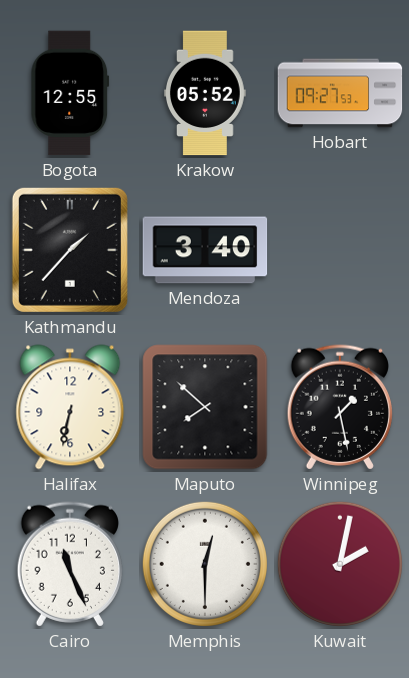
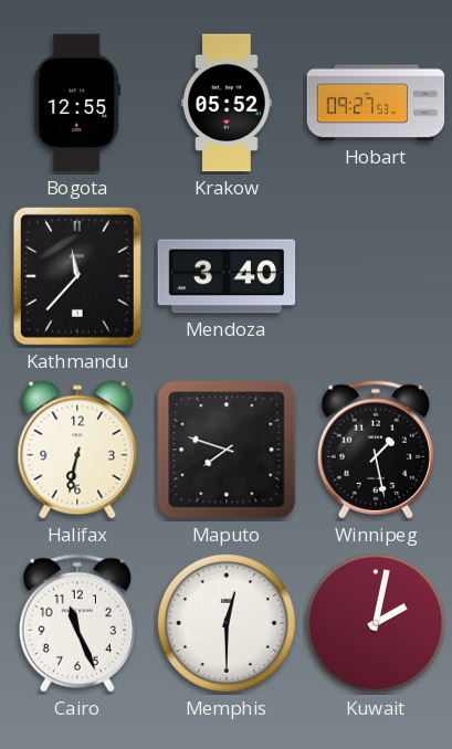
Kathmandu: 1:37 -> 11:37
Maputo: 7:52 -> 7:48
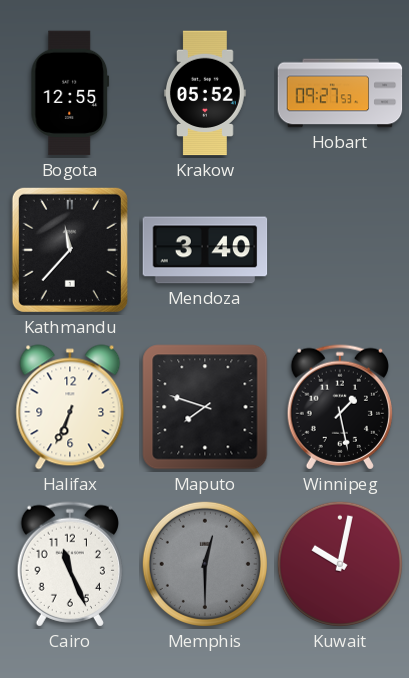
Halifax: 6:32 -> 6:34
Memphis dial: white -> grey
Kuwait: 2:02 -> 10:02
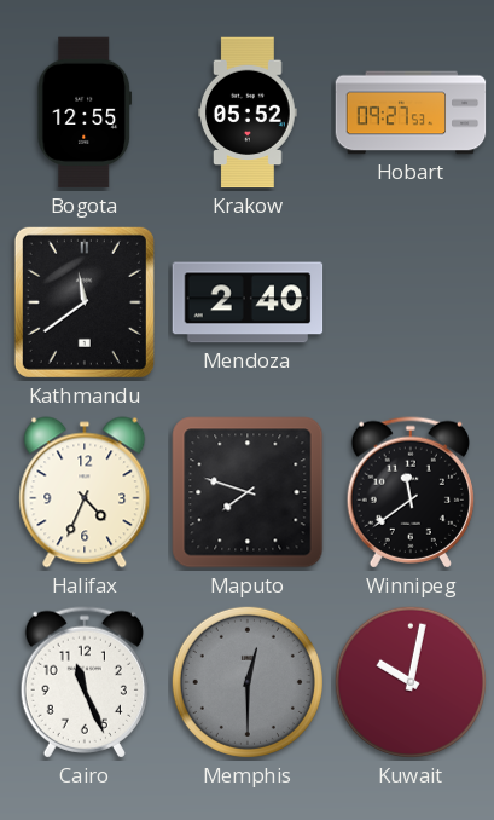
Kathmandu: 11:37 -> 11:39
Mendoza: 3:40 -> 2:40
Halifax: 6:34 -> 4:34
Winnipeg: 1:28 -> 11:39
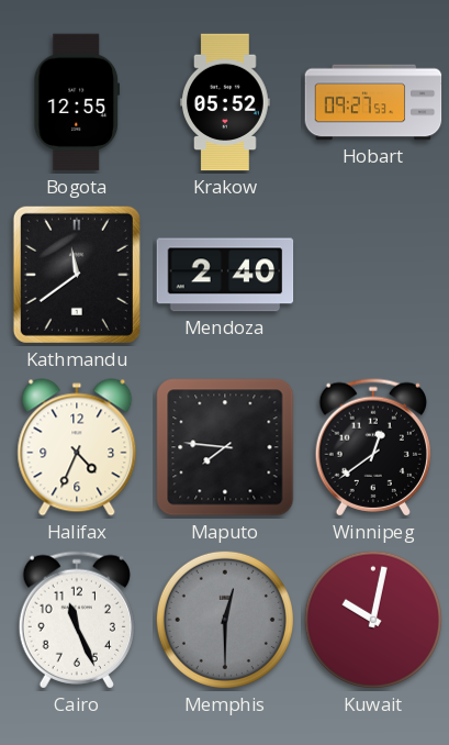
Maputo: 7:48 -> 7:46
Winnipeg: 11:39 -> 12:39
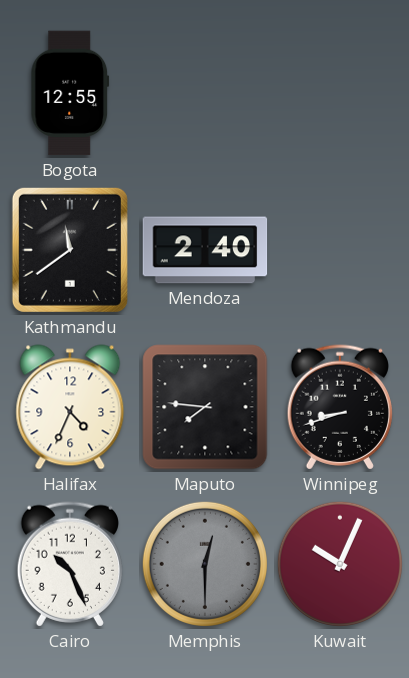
Krakow: 05:52 -> none
Hobart: 09:27 -> none
Winnipeg: 12:39 -> 8:42
Cairo: 11:26 -> 10:26
Kuwait: 10:02 -> 10:04
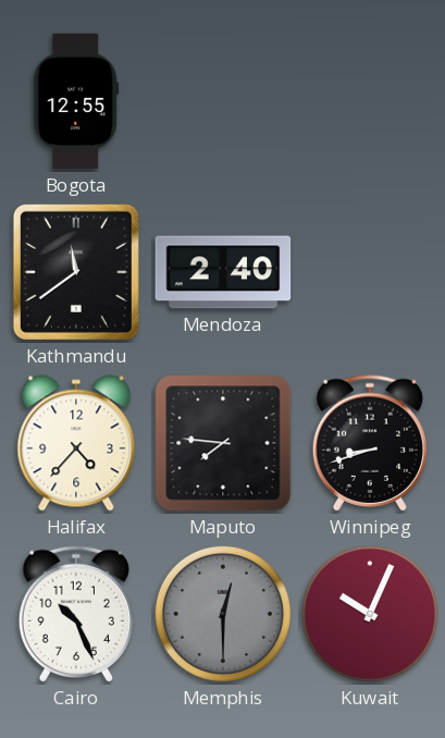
Halifax: 4:34 -> 4:37
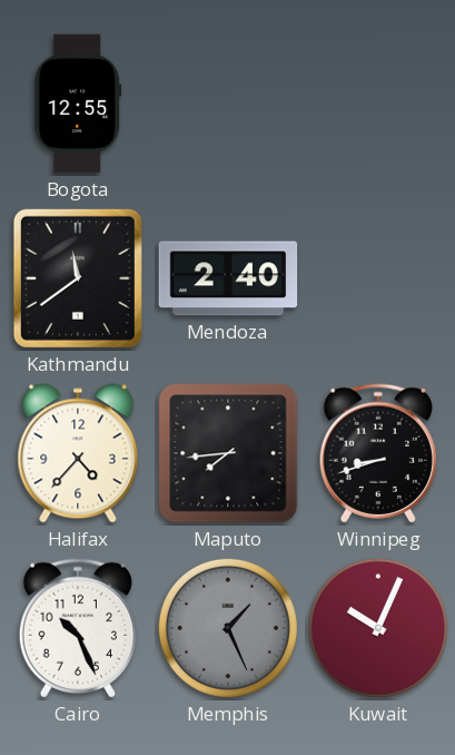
Maputo: 7:46 -> 7:44
Memphis: 12:30 -> 1:26
